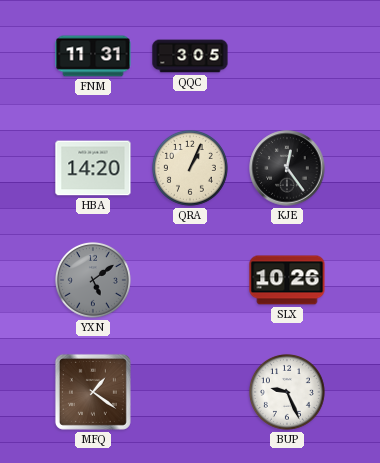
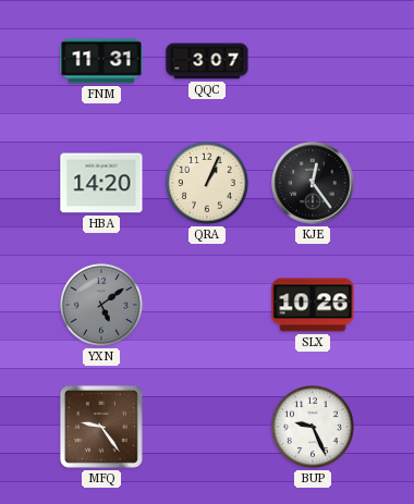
QQC: 3:05 -> 3:07
MFQ: 1:21 -> 9:24
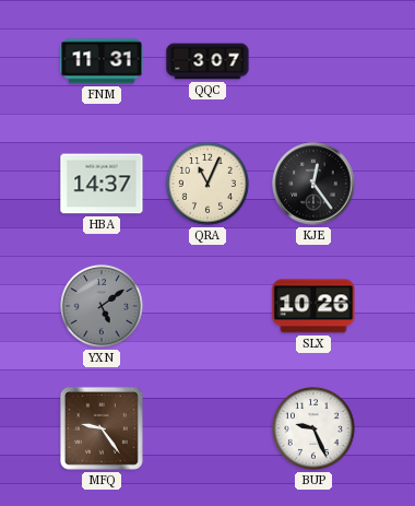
HBA: 14:20 -> 14:37
QRA: 1:04 -> 11:04
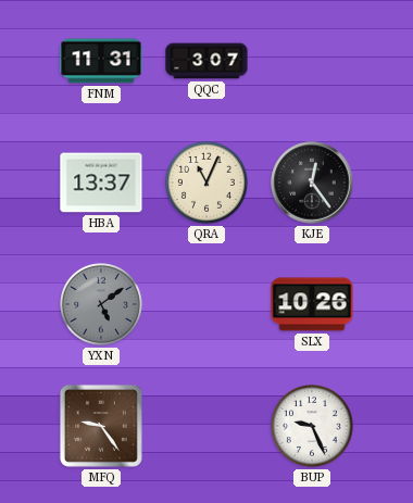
HBA: 14:37 -> 13:37
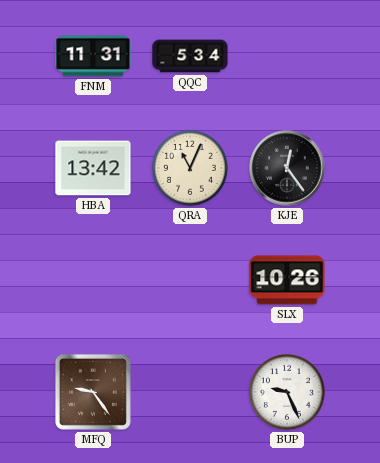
QQC: 3:07 -> 5:34
HBA: 13:37 -> 13:42
YXN: 5:09 -> none
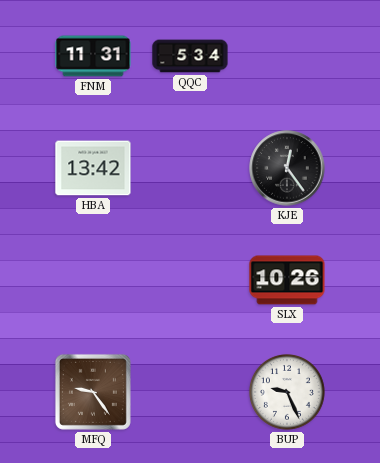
QRA: 11:04 -> none
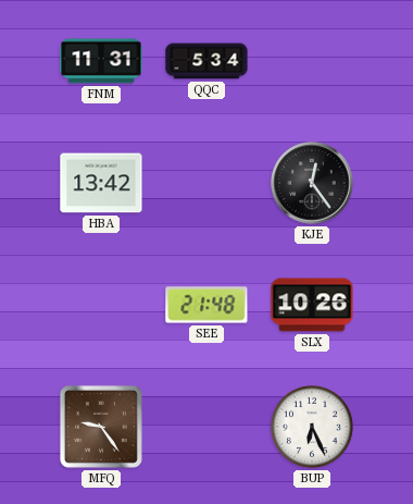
SEE: none -> 21:48
BUP: 9:26 -> 6:26
